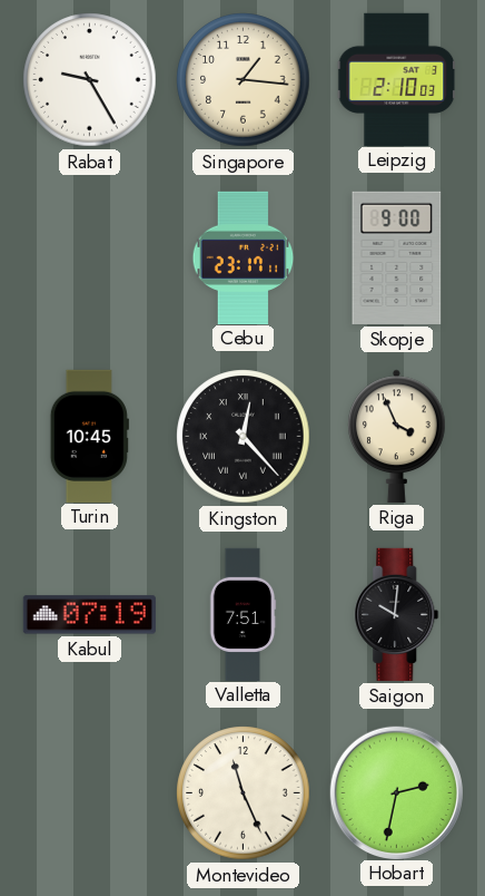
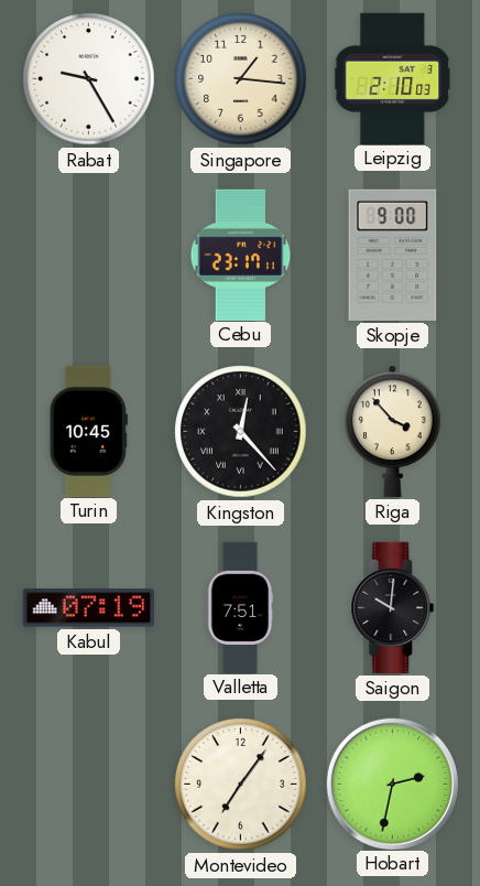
Riga: 3:56 -> 3:53
Montevideo: 11:26 -> 7:06
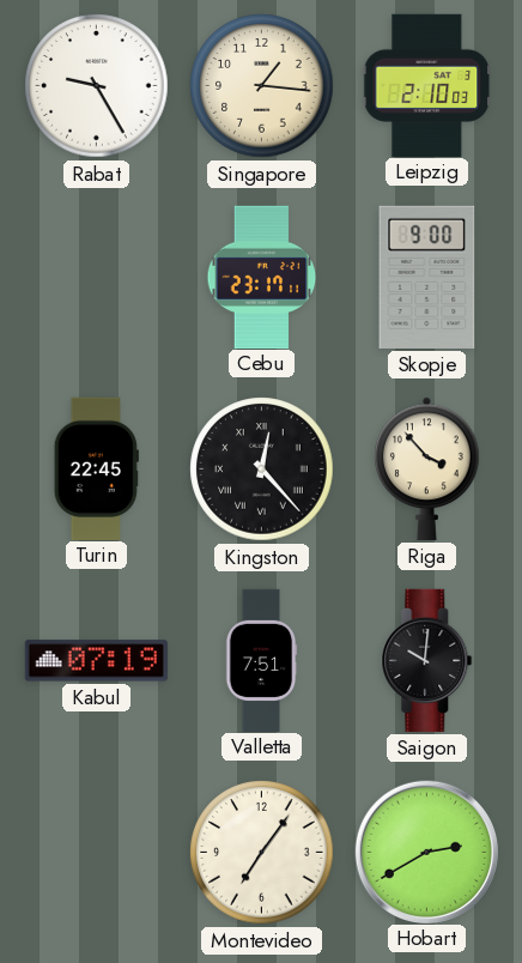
Turin: 10:45 -> 22:45
Hobart: 2:32 -> 2:40
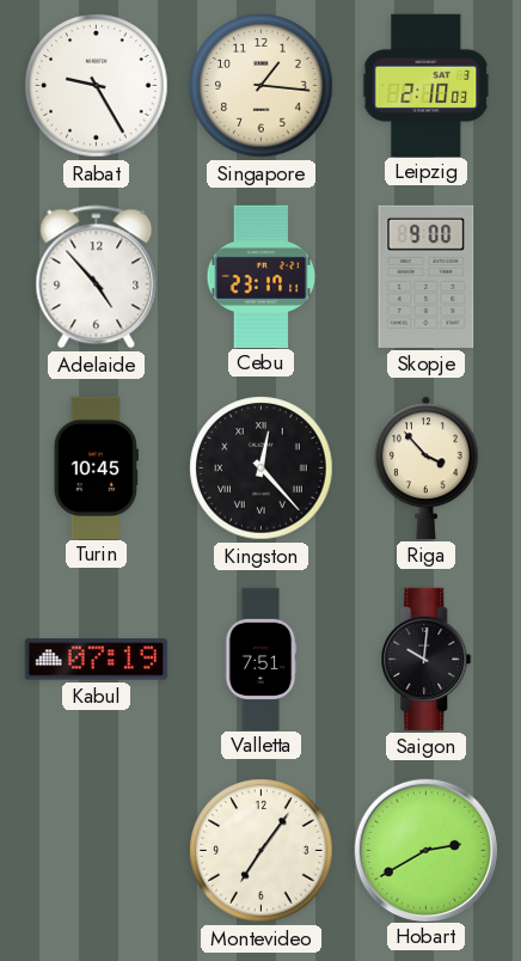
Adelaide: none -> 4:53
Turin: 22:45 -> 10:45
